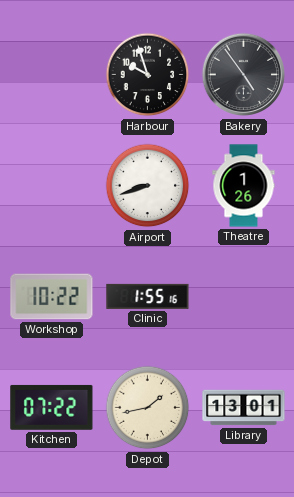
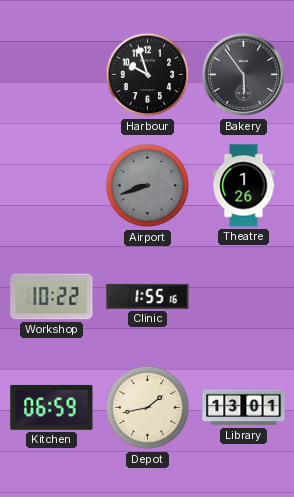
Bakery: 4:54 -> 5:54
Airport dial: white -> grey
Kitchen: 07:22 -> 06:59
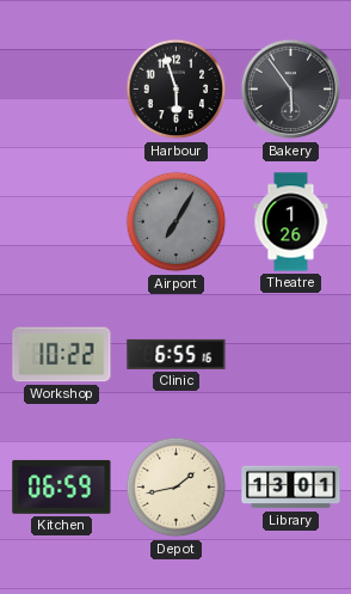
Harbour: 9:57 -> 5:57
Airport: 8:42 -> 7:05
Clinic: 1:55 -> 6:55
